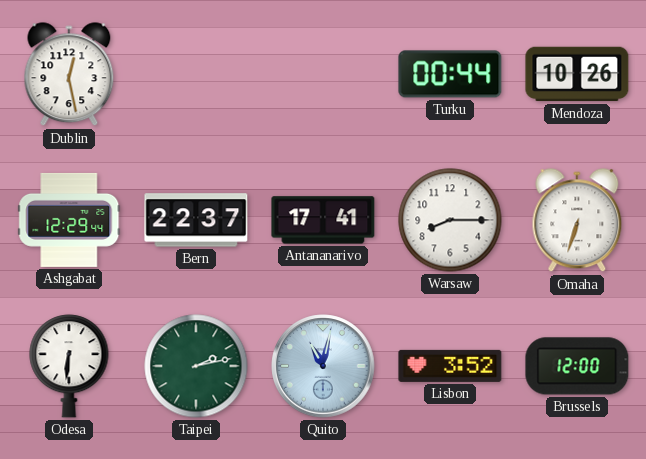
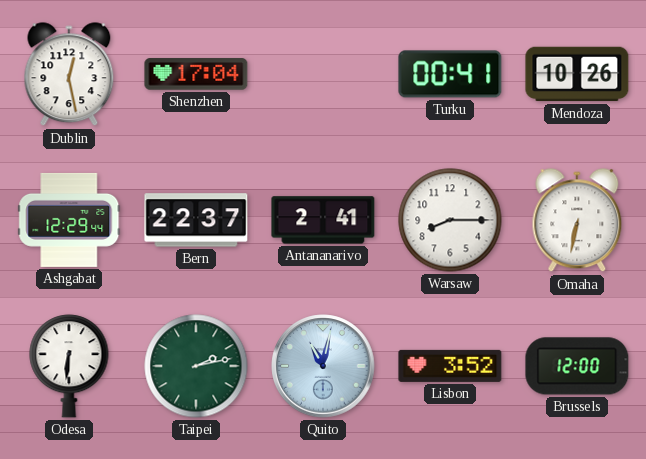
Shenzhen: none -> 17:04
Turku: 00:44 -> 00:41
Antananarivo: 17:41 -> 2:41
Omaha: 6:33 -> 6:32
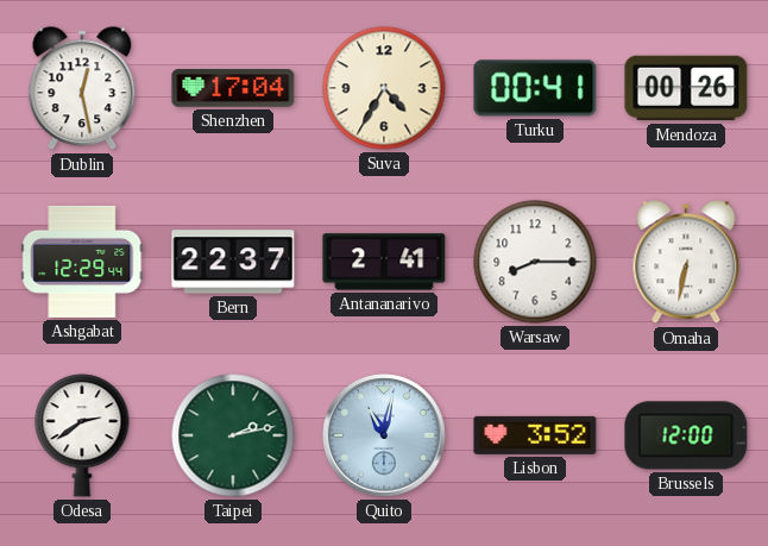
Suva: none -> 4:35
Mendoza: 10:26 -> 00:26
Odesa: 6:31 -> 2:39
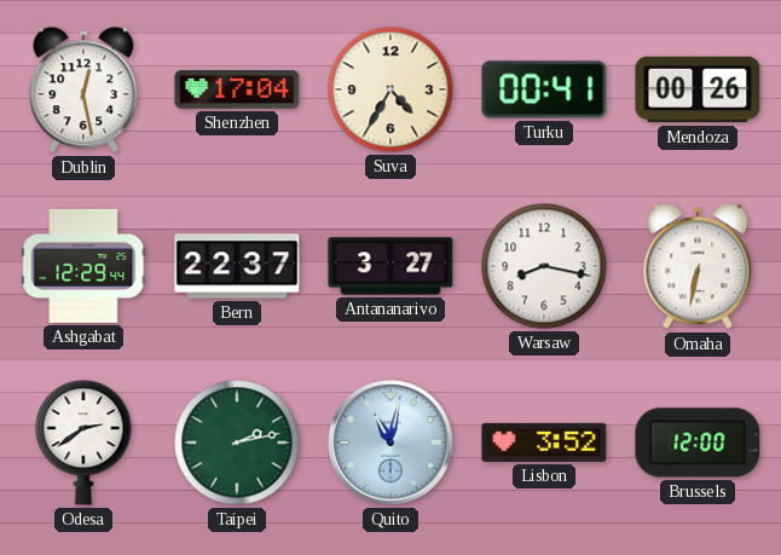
Antananarivo: 2:41 -> 3:27
Warsaw: 8:15 -> 8:17
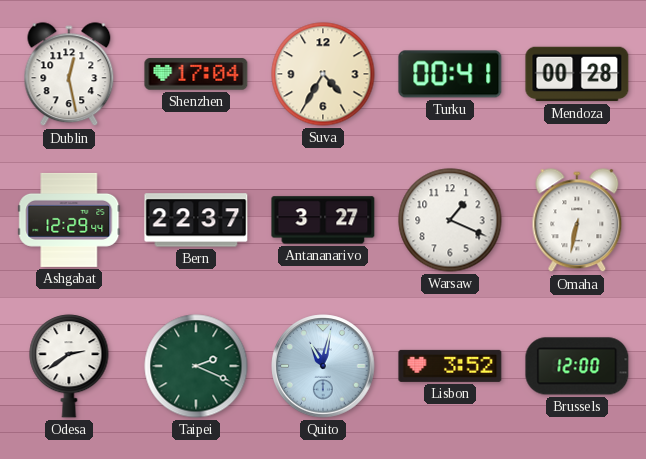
Mendoza: 00:26 -> 00:28
Warsaw: 8:17 -> 1:19
Taipei: 2:13 -> 2:19
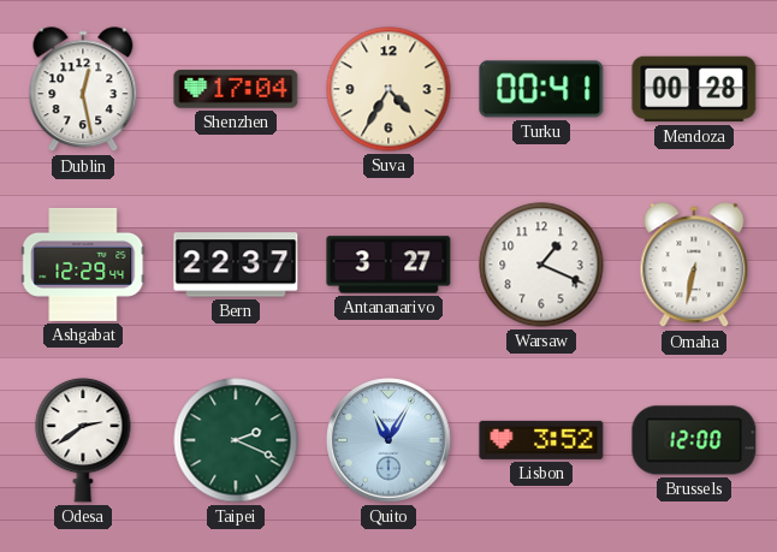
Quito: 11:02 -> 11:05
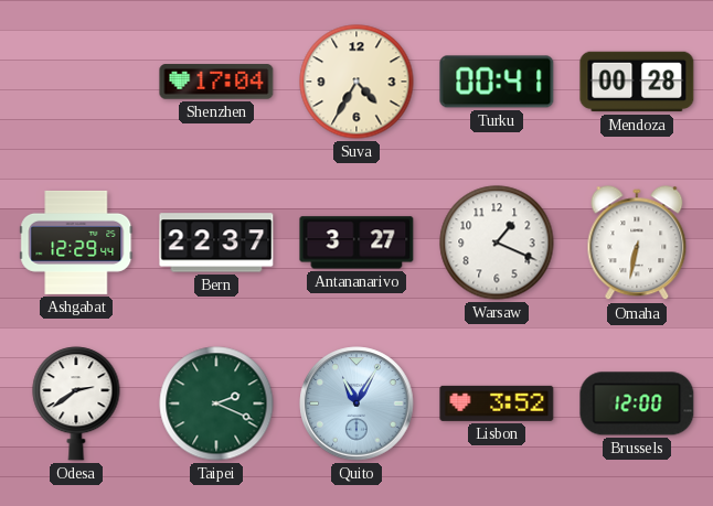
Dublin: 12:28 -> none
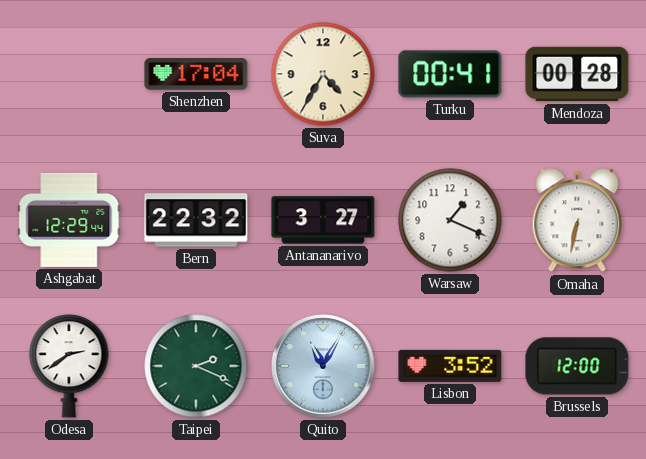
Bern: 22:37 -> 22:32
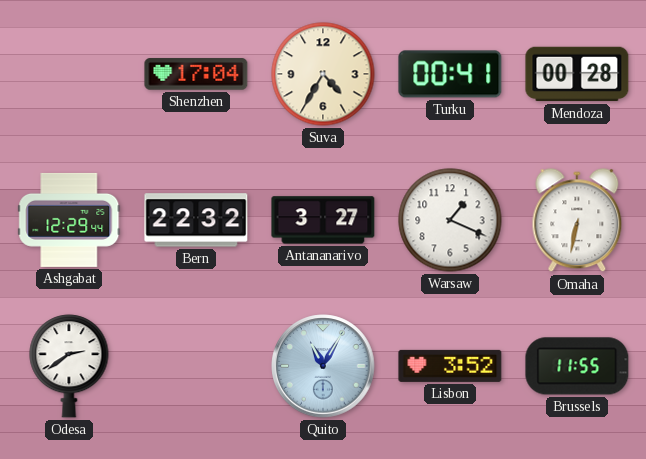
Taipei: 2:19 -> none
Brussels: 12:00 -> 11:55
